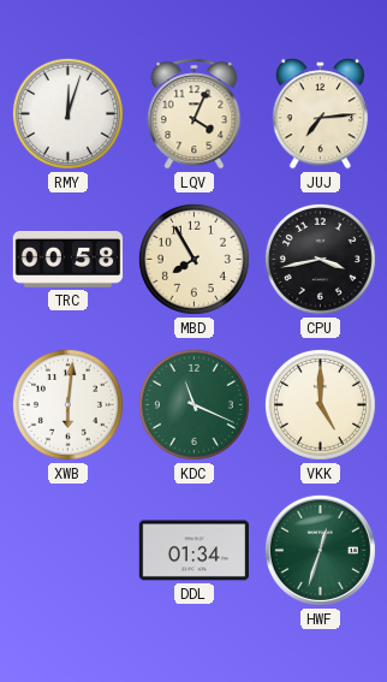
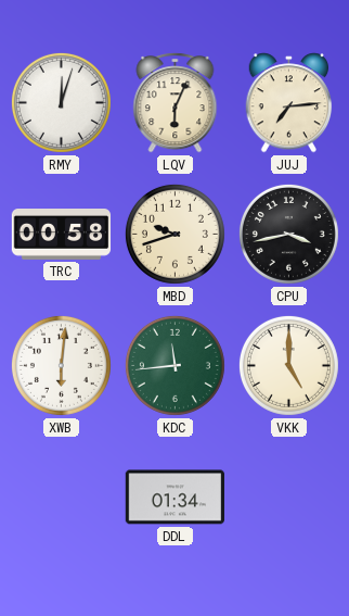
LQV: 4:04 -> 6:04
MBD: 7:55 -> 9:42
KDC: 11:19 -> 11:44
HWF: 12:33 -> none
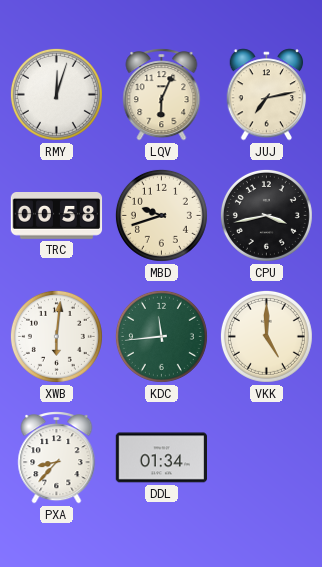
JUJ: 7:14 -> 7:13
PXA: none -> 8:37
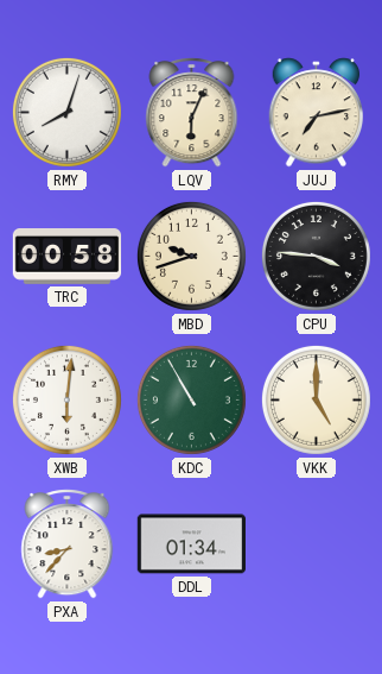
RMY: 12:03 -> 8:03
CPU: 3:43 -> 3:46
KDC: 11:44 -> 10:55
